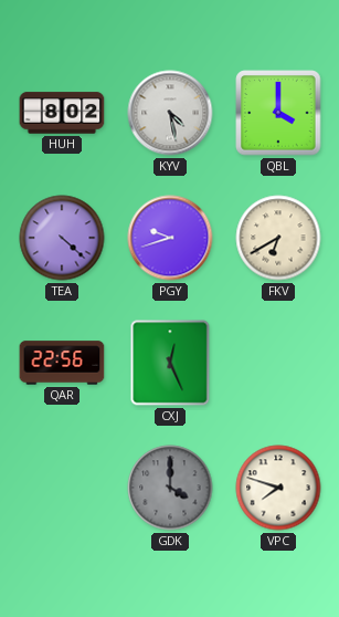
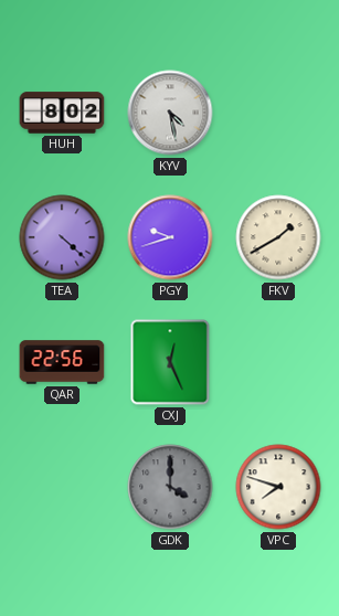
QBL: 4:00 -> none
FKV: 6:40 -> 1:40
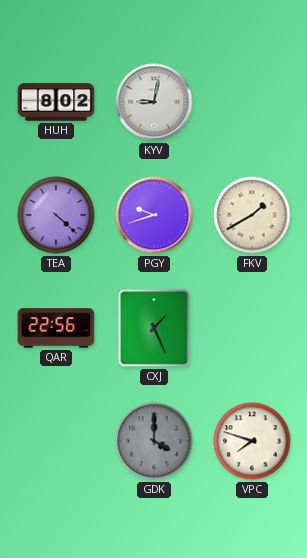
KYV: 4:28 -> 9:02
CXJ: 12:26 -> 1:26
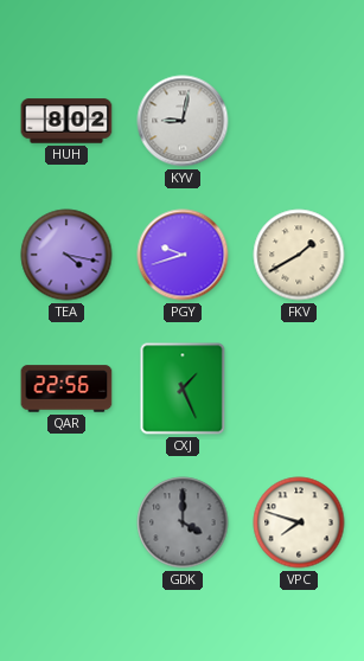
TEA: 4:22 -> 4:17
